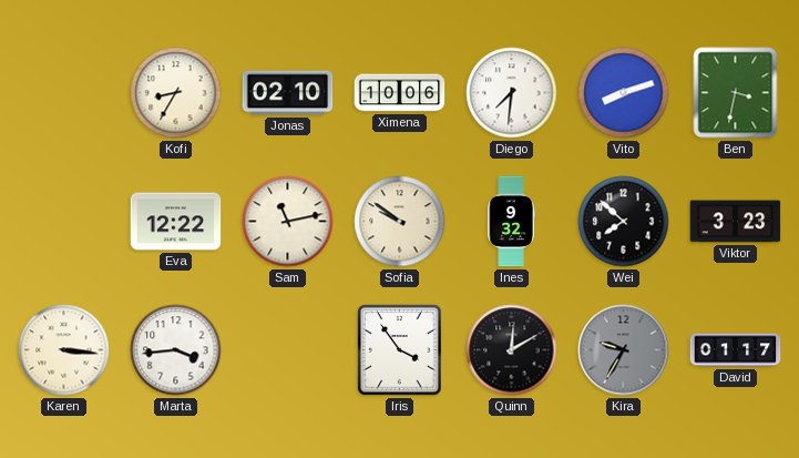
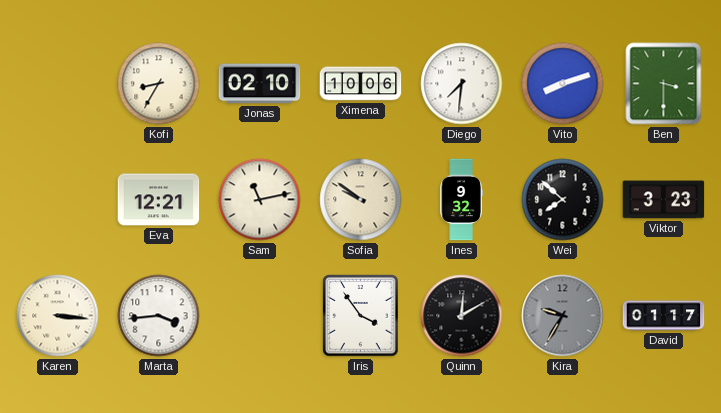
Ben: 3:32 -> 3:30
Eva: 12:22 -> 12:21
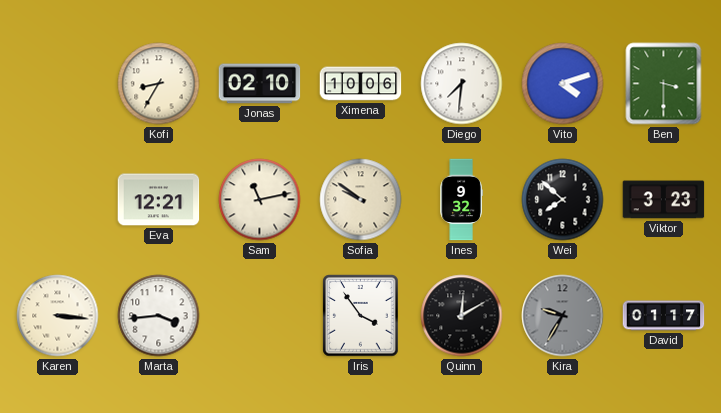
Vito: 8:12 -> 4:12
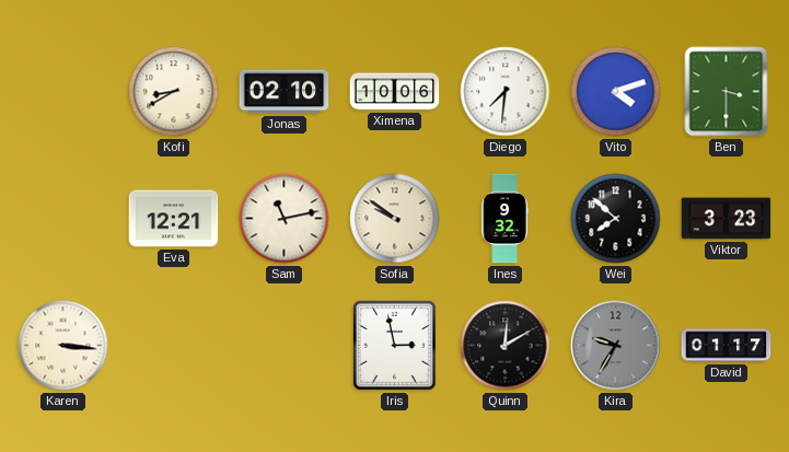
Kofi: 8:35 -> 8:40
Marta: 3:44 -> none
Iris: 3:54 -> 2:58
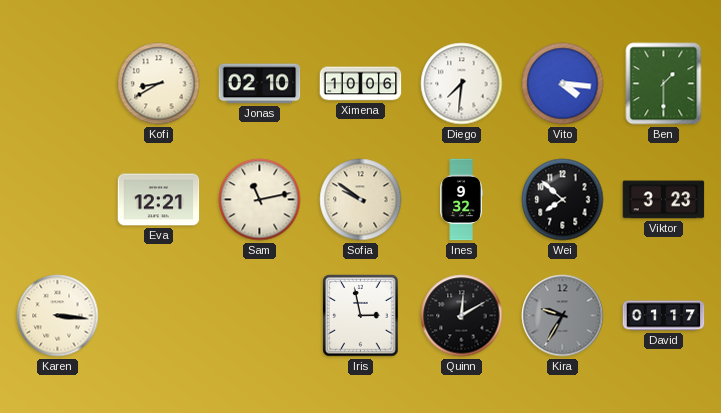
Vito: 4:12 -> 4:16
Ben: 3:30 -> 1:30
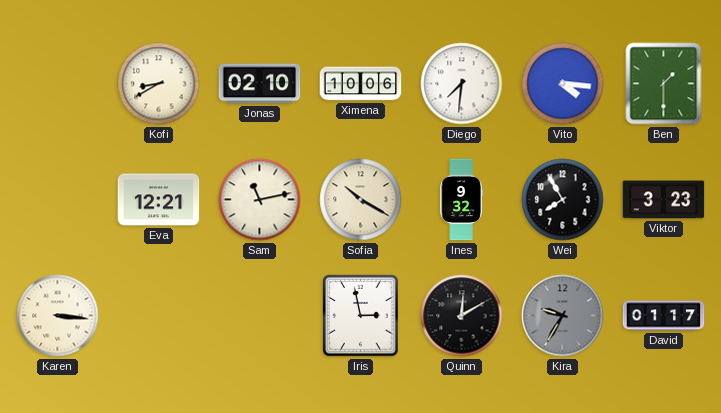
Sofia: 9:51 -> 10:20
Wei: 7:52 -> 7:55
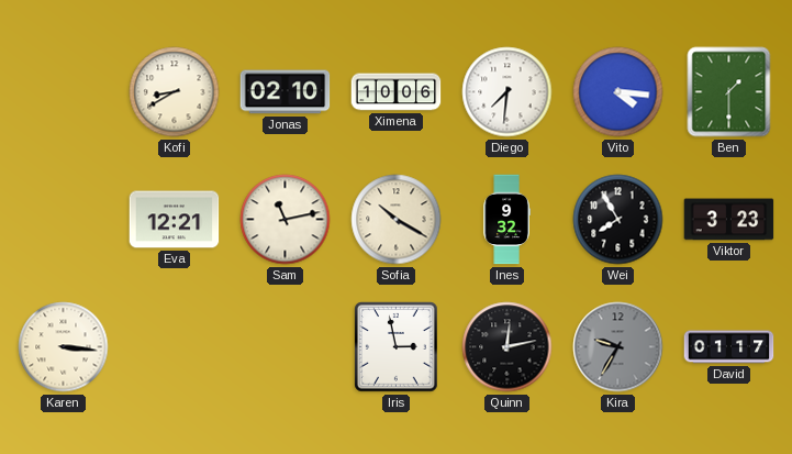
Quinn: 12:10 -> 12:13
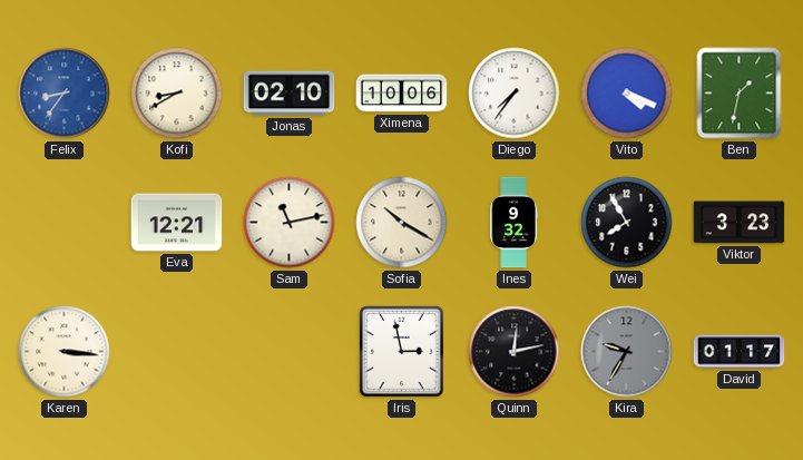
Felix: none -> 8:36
Diego: 7:31 -> 7:36
Vito: 4:16 -> 4:19
Ben: 1:30 -> 1:32
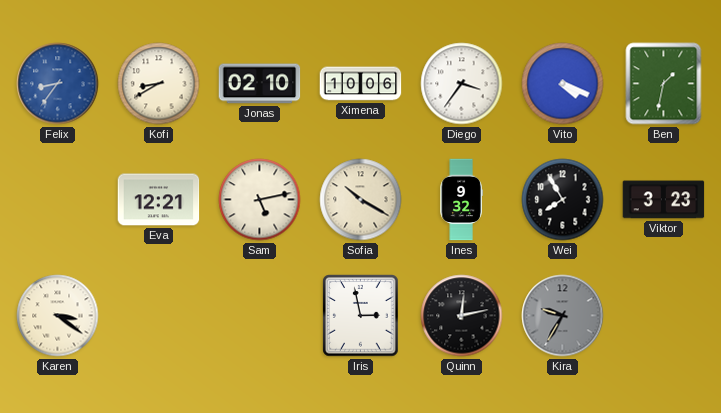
Diego: 7:36 -> 3:36
Sam: 11:13 -> 5:13
Karen: 3:16 -> 3:21
David: 01:17 -> none
